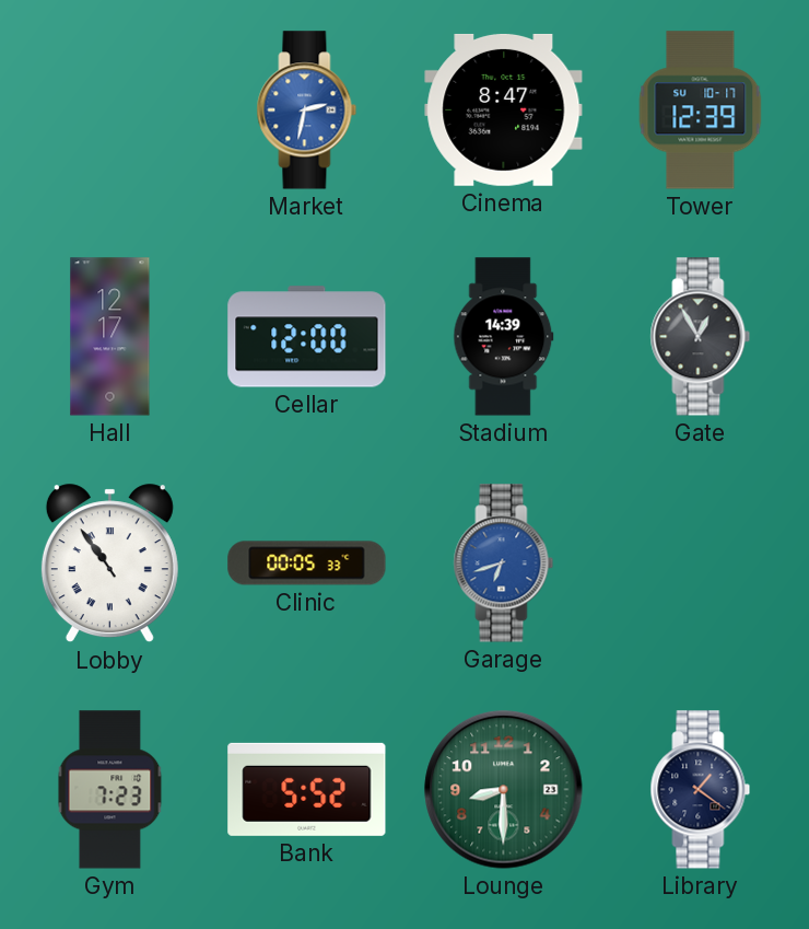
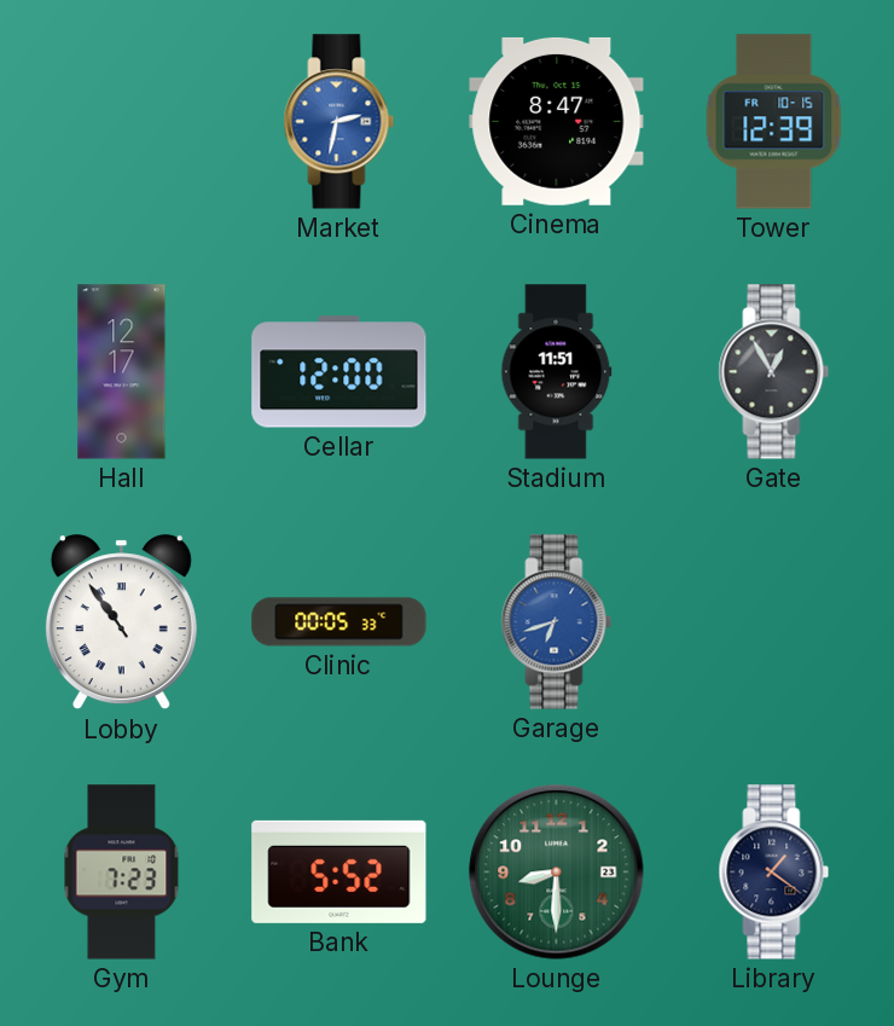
Tower date: SU 10-17 -> FR 10-15
Stadium: 14:39 -> 11:51
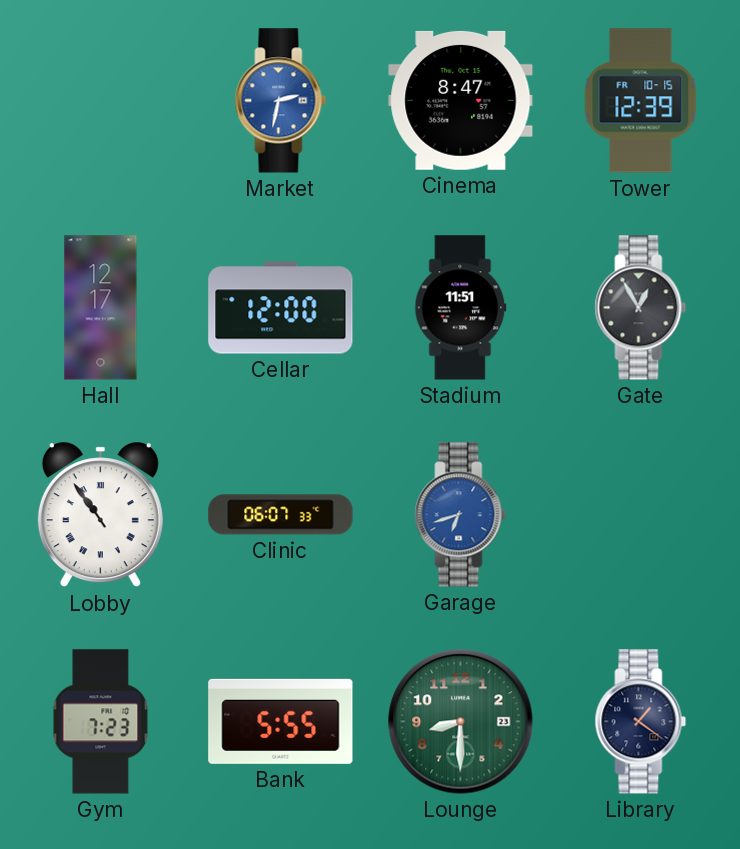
Clinic: 00:05 -> 06:07
Bank: 5:52 -> 5:55
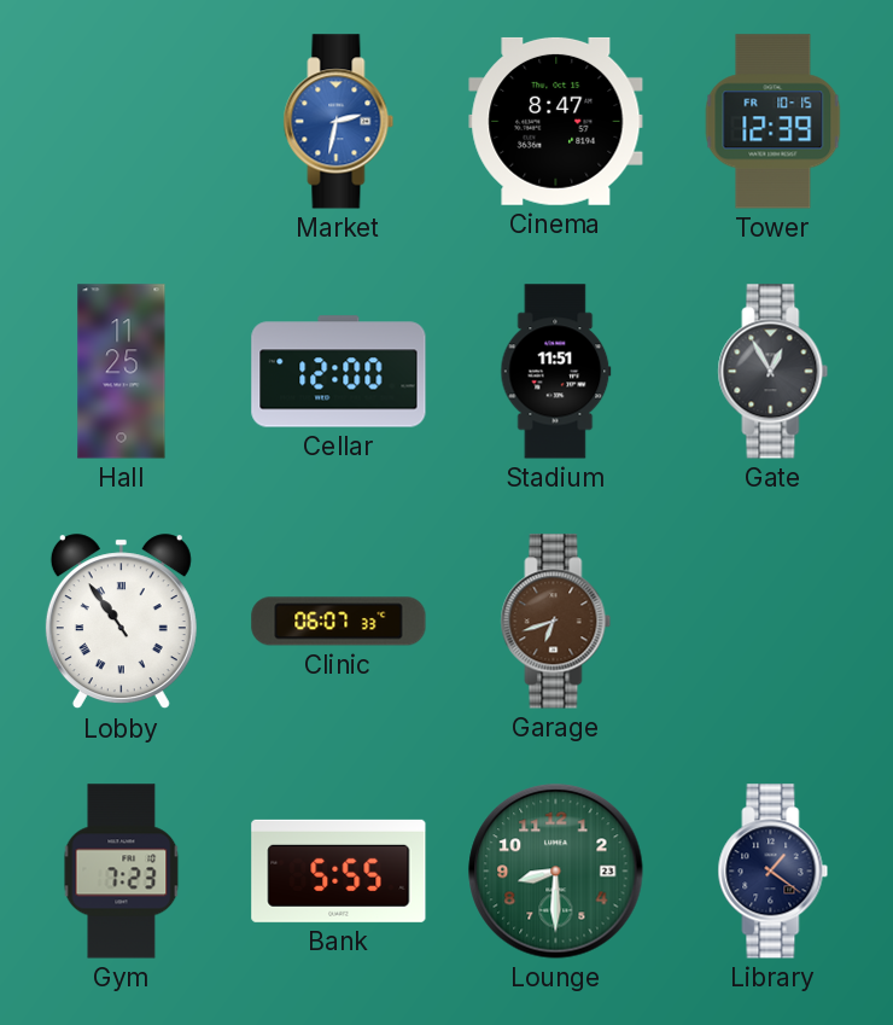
Hall: 12:17 -> 11:25
Garage dial: blue -> brown
